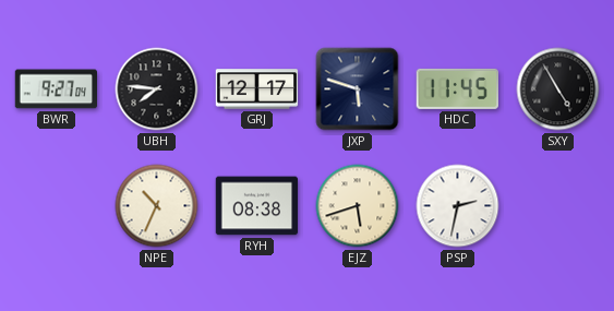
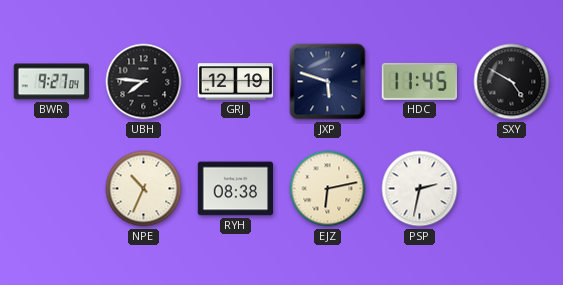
GRJ: 12:17 -> 12:19
SXY: 4:55 -> 4:50
EJZ: 5:42 -> 6:13
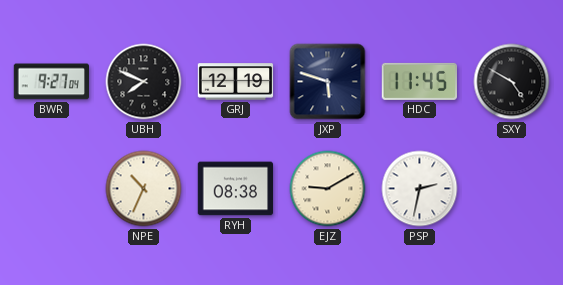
UBH: 7:46 -> 7:49
EJZ: 6:13 -> 9:10
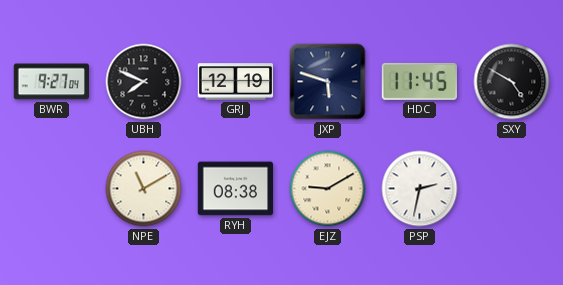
NPE: 10:34 -> 11:10
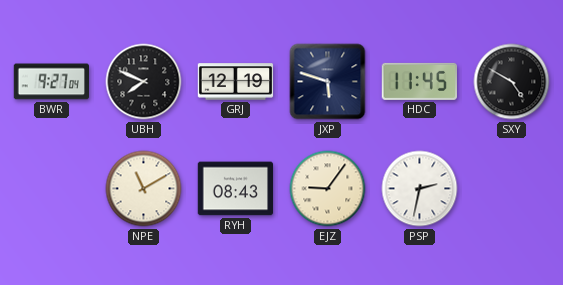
RYH: 08:38 -> 08:43
EJZ: 9:10 -> 9:06
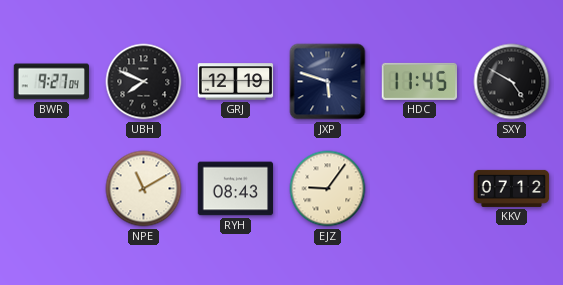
PSP: 2:32 -> none
KKV: none -> 07:12
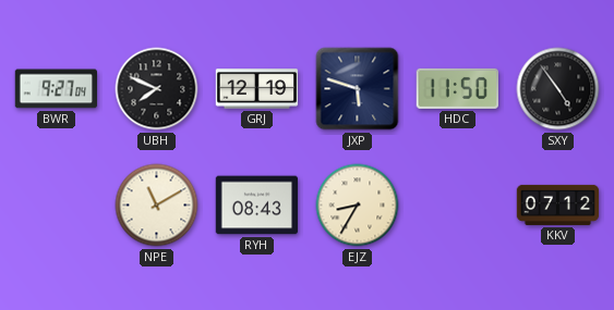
HDC: 11:45 -> 11:50
SXY: 4:50 -> 4:54
EJZ: 9:06 -> 8:35
